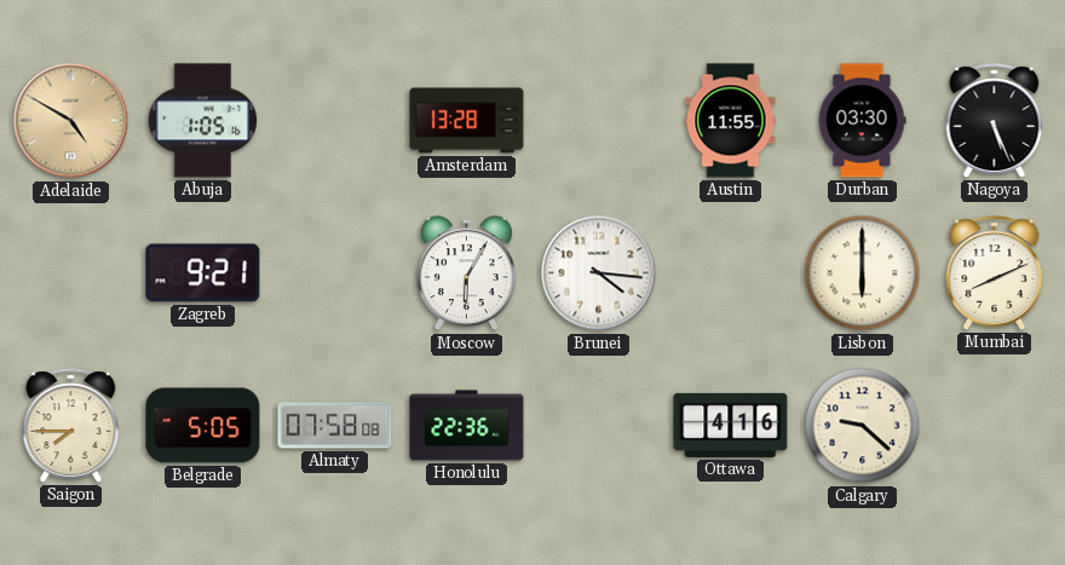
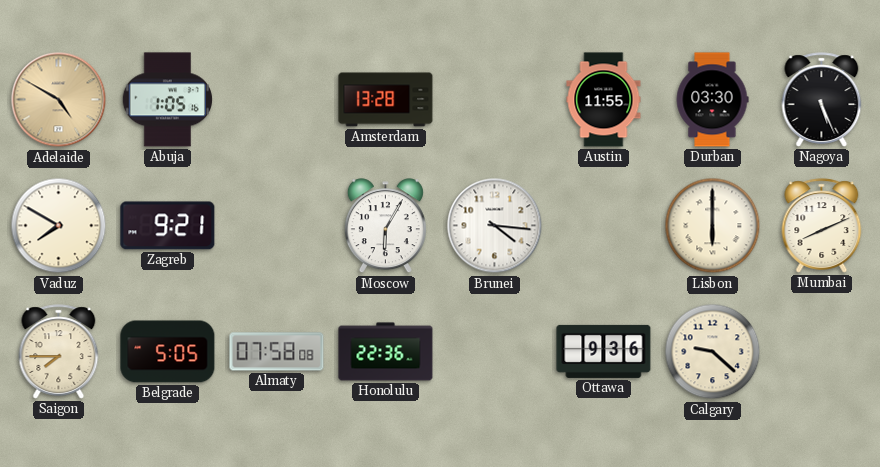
Vaduz: none -> 7:50
Ottawa: 4:16 -> 9:36
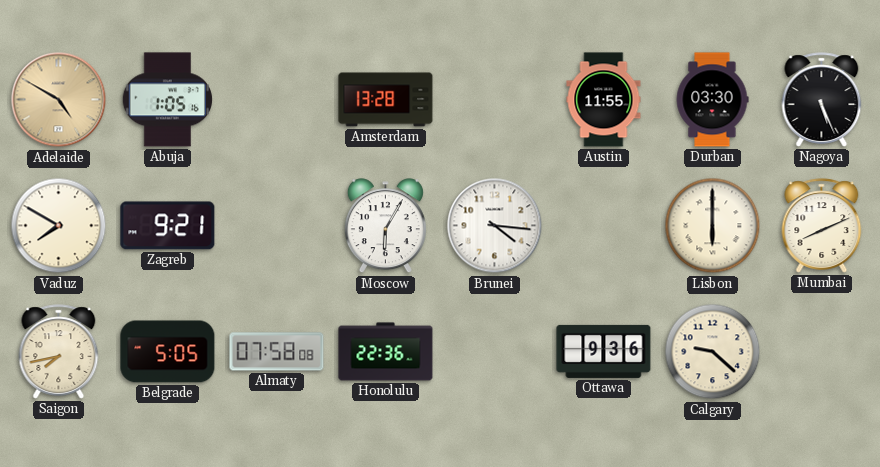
Saigon: 7:45 -> 7:43
